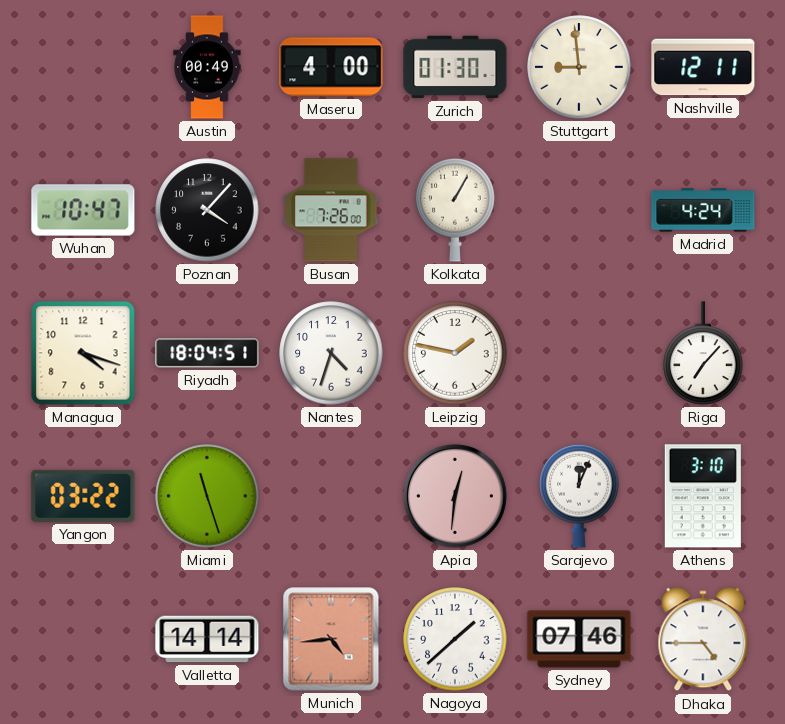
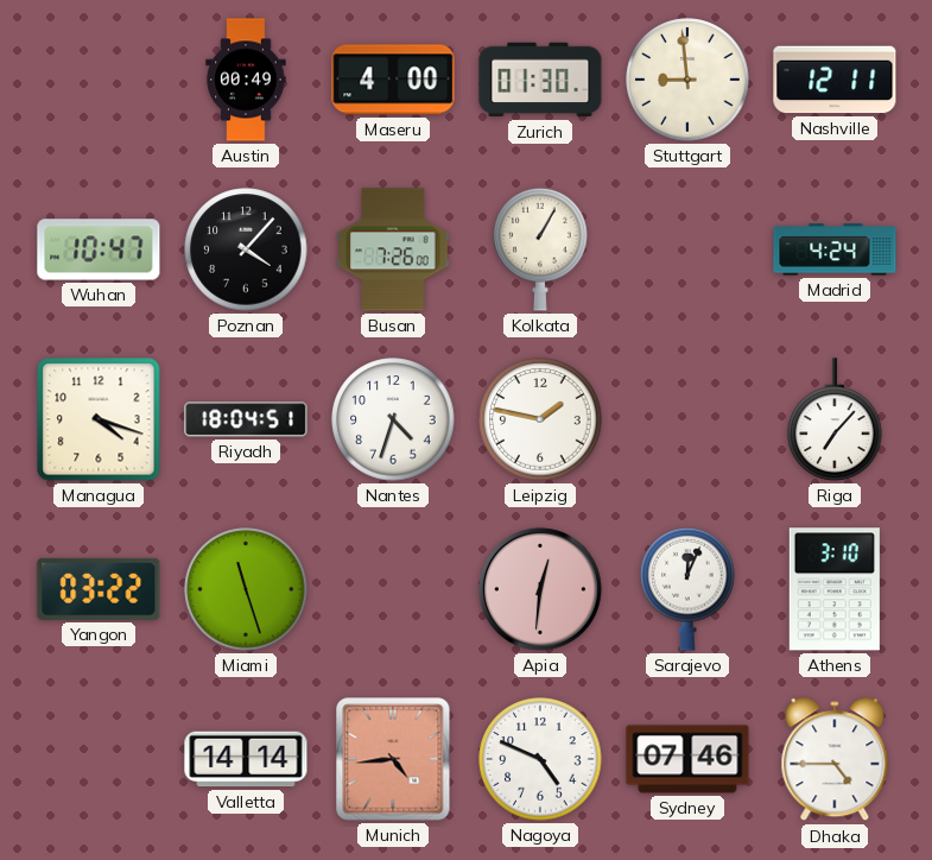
Nagoya: 1:38 -> 4:49
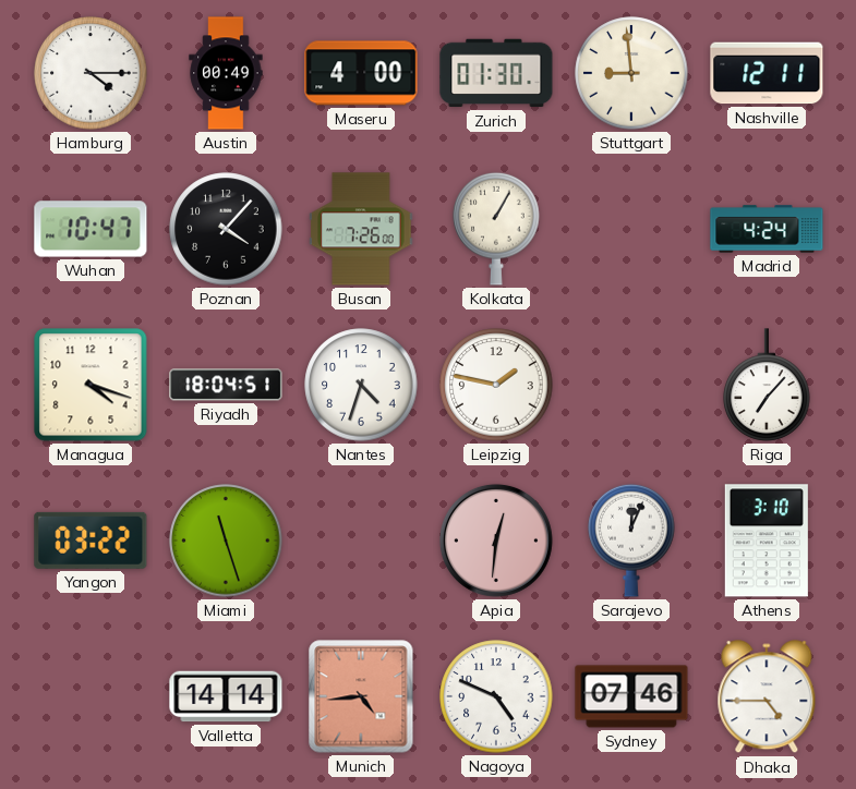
Hamburg: none -> 4:15
